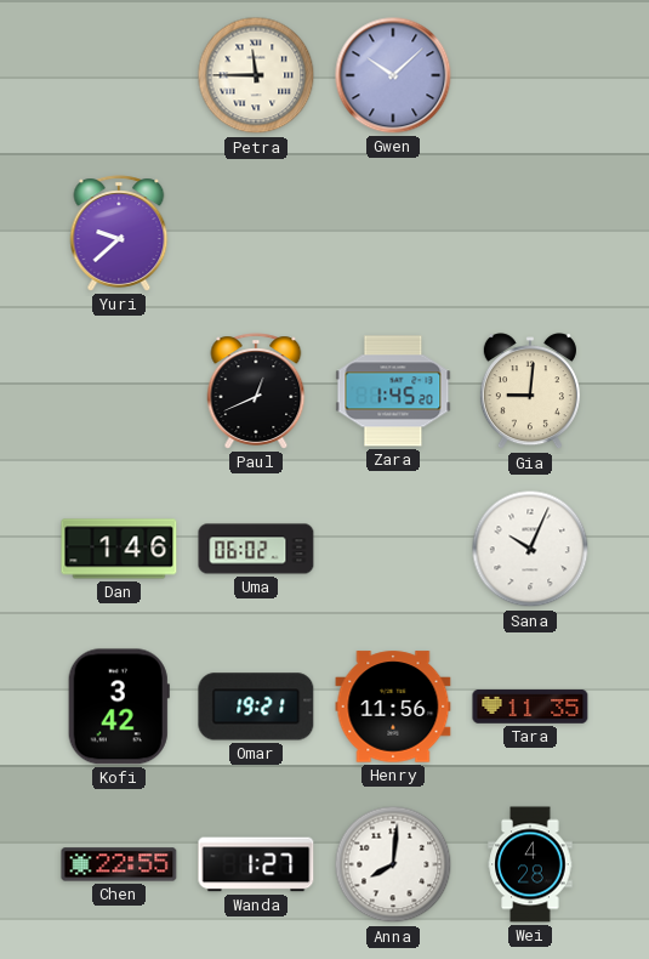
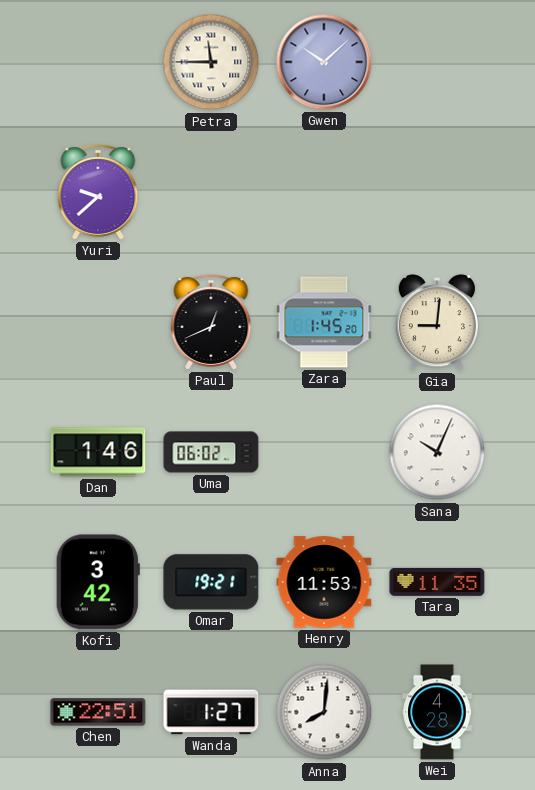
Henry: 11:56 -> 11:53
Chen: 22:55 -> 22:51
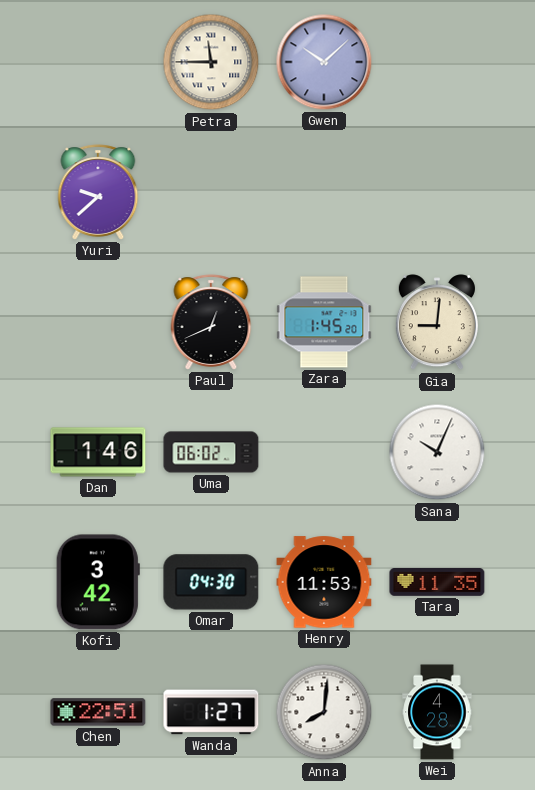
Omar: 19:21 -> 04:30
